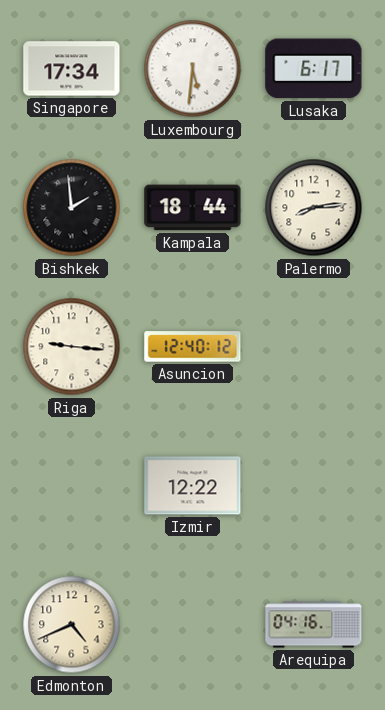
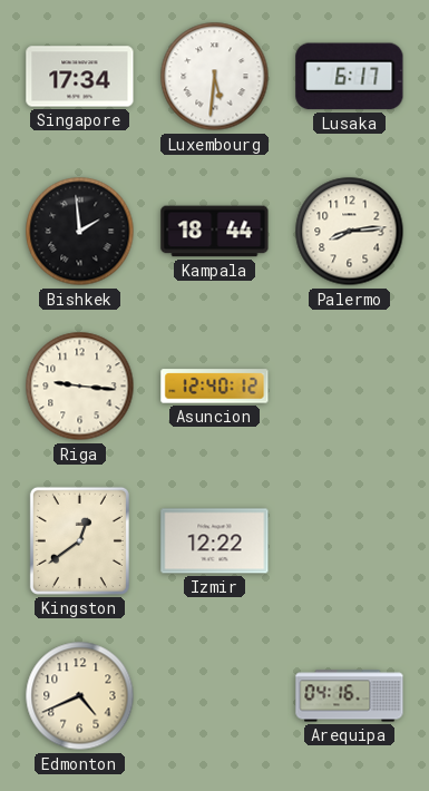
Kingston: none -> 12:39
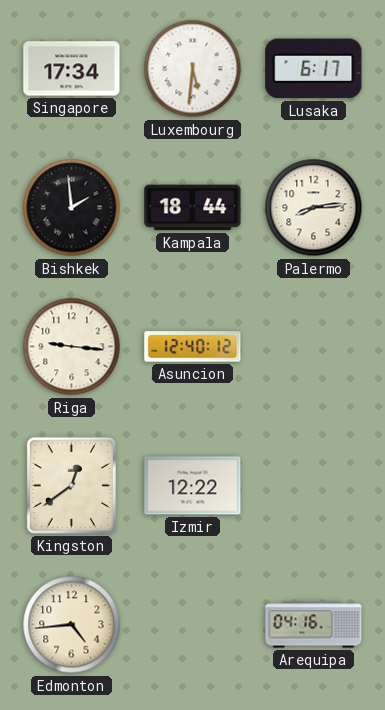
Edmonton: 4:41 -> 4:44
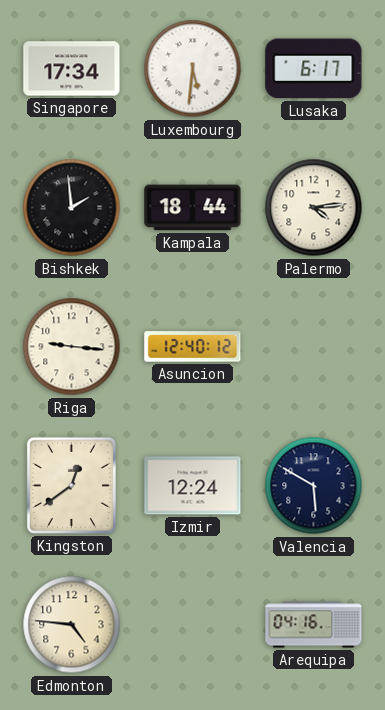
Palermo: 8:14 -> 4:14
Izmir: 12:22 -> 12:24
Valencia: none -> 5:50
Edmonton: 4:44 -> 4:46
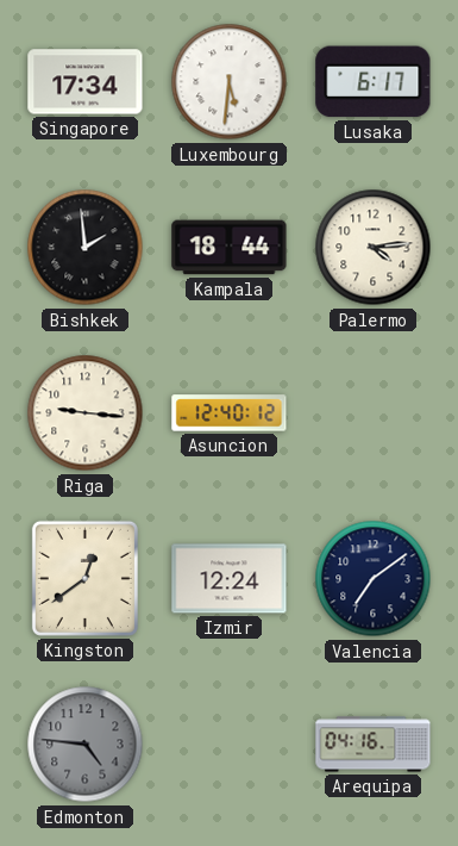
Valencia: 5:50 -> 7:09
Edmonton dial: cream -> grey
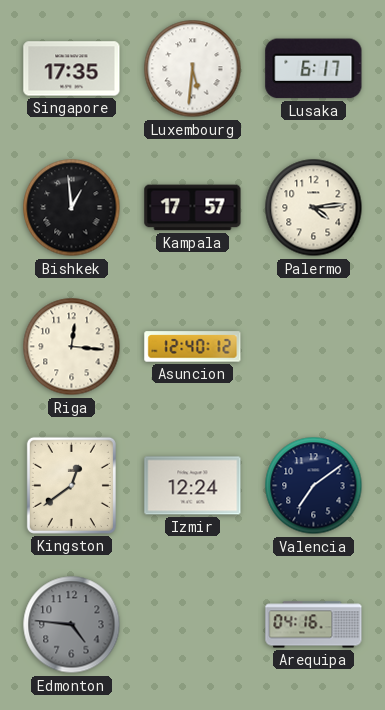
Singapore: 17:34 -> 17:35
Bishkek: 1:59 -> 12:59
Kampala: 18:44 -> 17:57
Riga: 9:16 -> 12:16
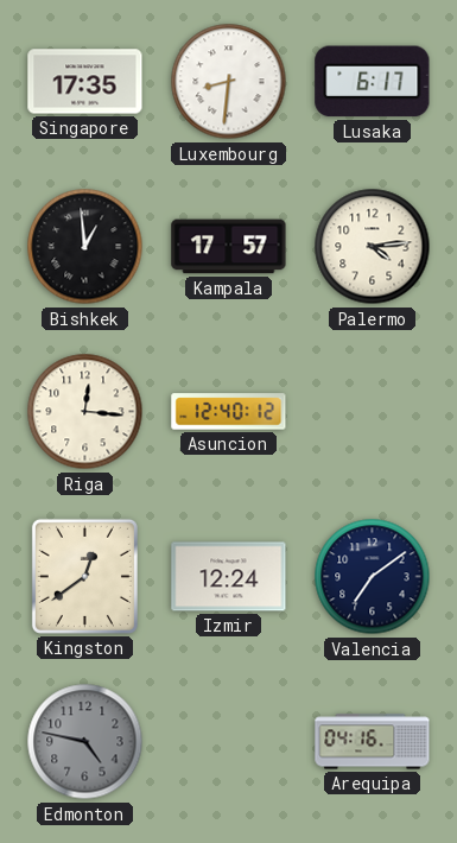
Luxembourg: 5:31 -> 8:31
Edmonton: 4:46 -> 4:47
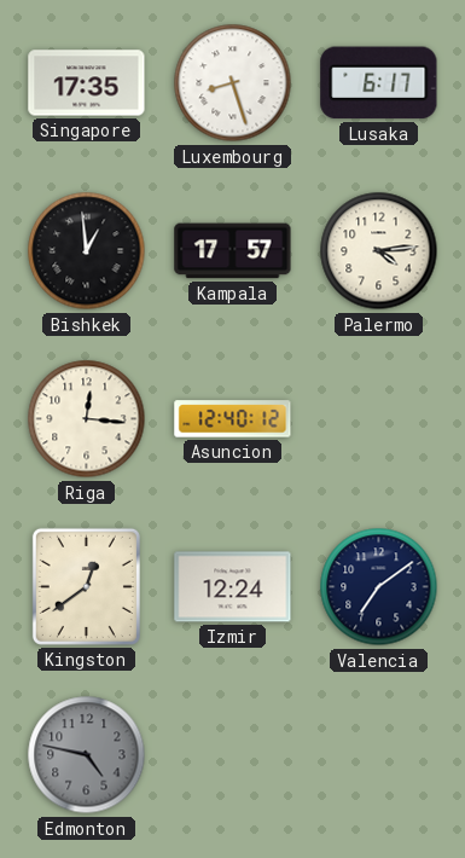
Luxembourg: 8:31 -> 8:27
Arequipa: 04:16 -> none
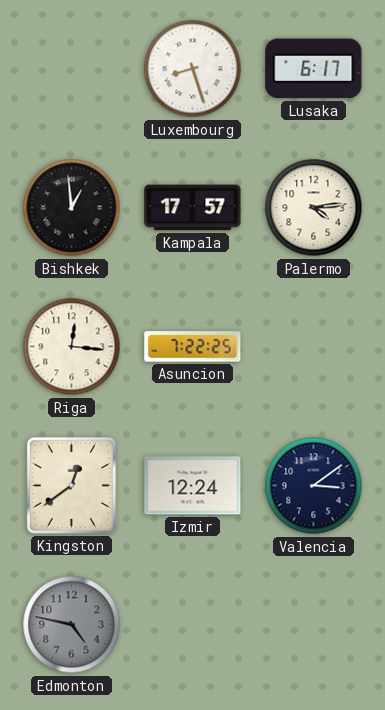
Singapore: 17:35 -> none
Asuncion: 12:40 -> 7:22
Valencia: 7:09 -> 3:09
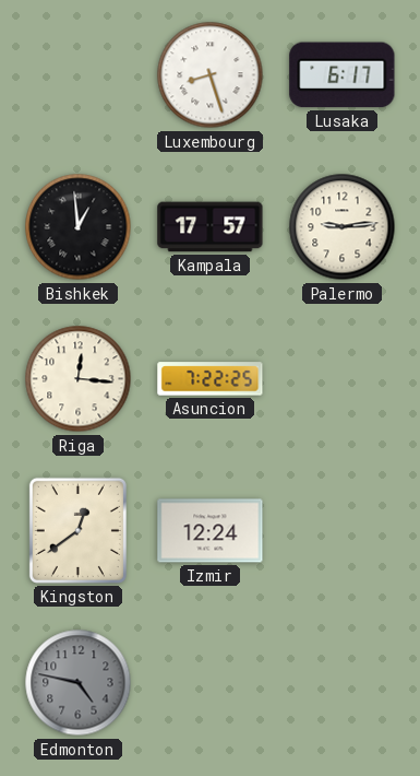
Palermo: 4:14 -> 9:14
Valencia: 3:09 -> none
